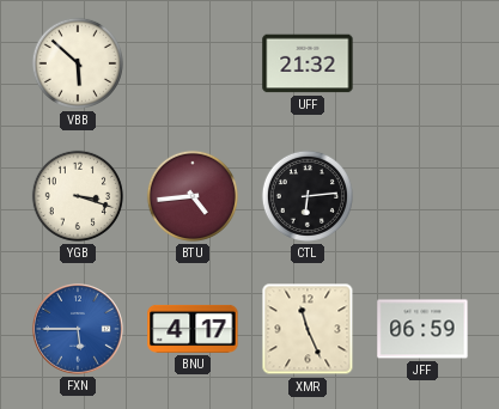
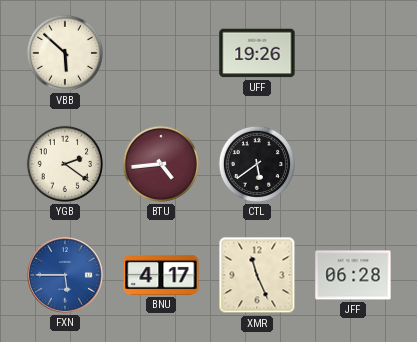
UFF: 21:32 -> 19:26
YGB: 3:18 -> 2:21
CTL: 6:14 -> 5:39
JFF: 06:59 -> 06:28
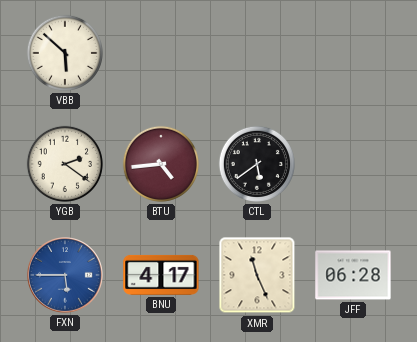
UFF: 19:26 -> none
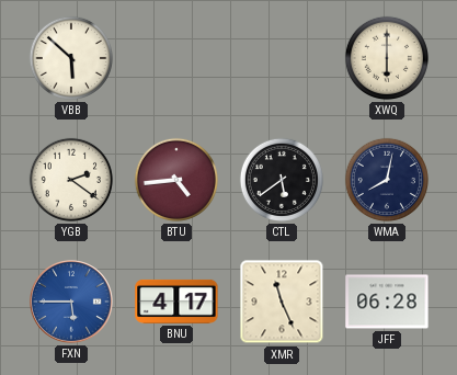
XWQ: none -> 6:00
WMA: none -> 8:02
